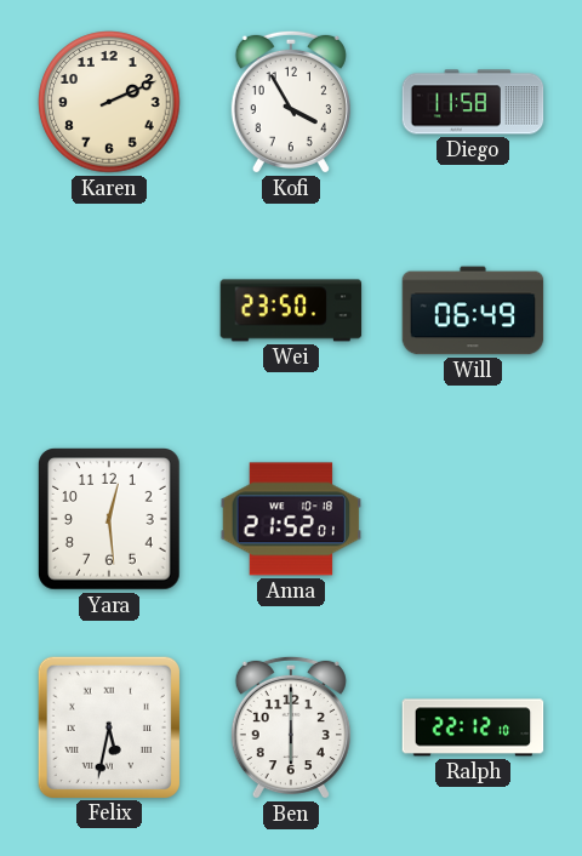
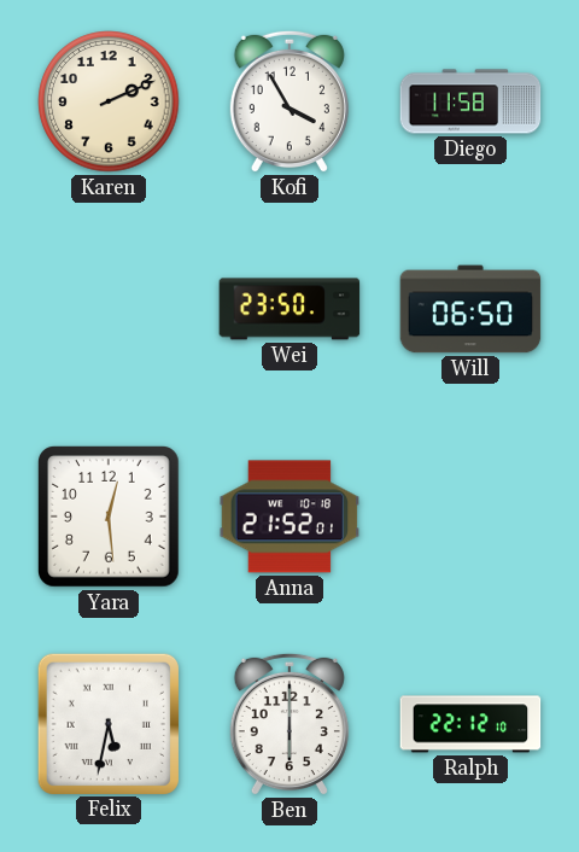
Will: 06:49 -> 06:50
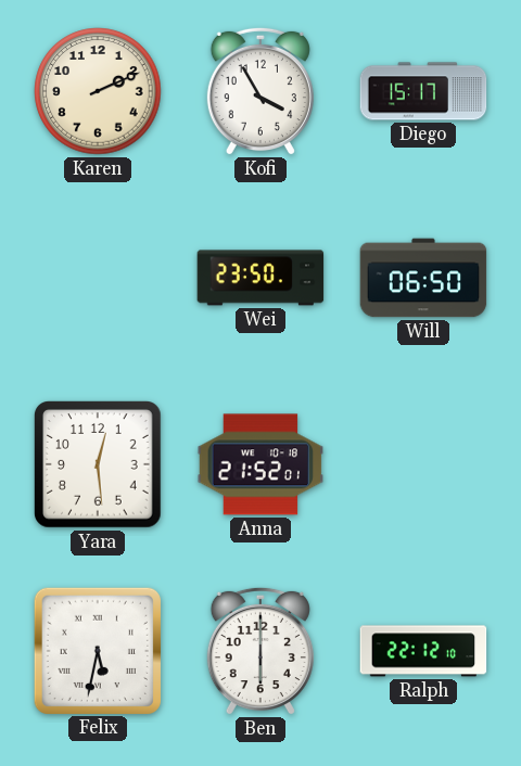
Diego: 11:58 -> 15:17
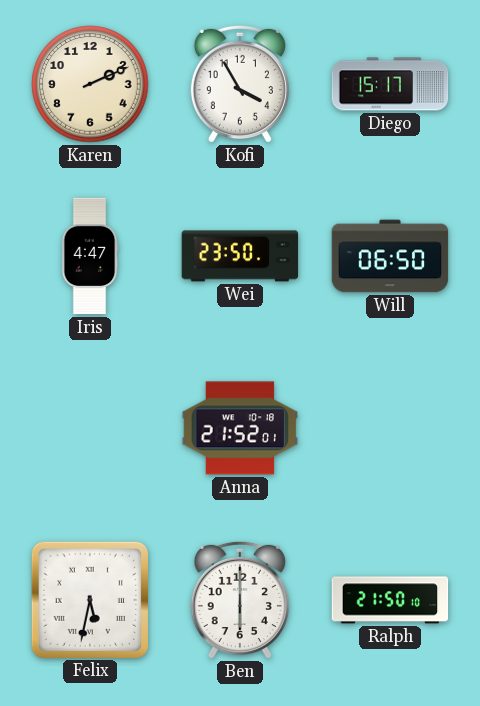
Iris: none -> 4:47
Yara: 12:29 -> none
Ralph: 22:12 -> 21:50
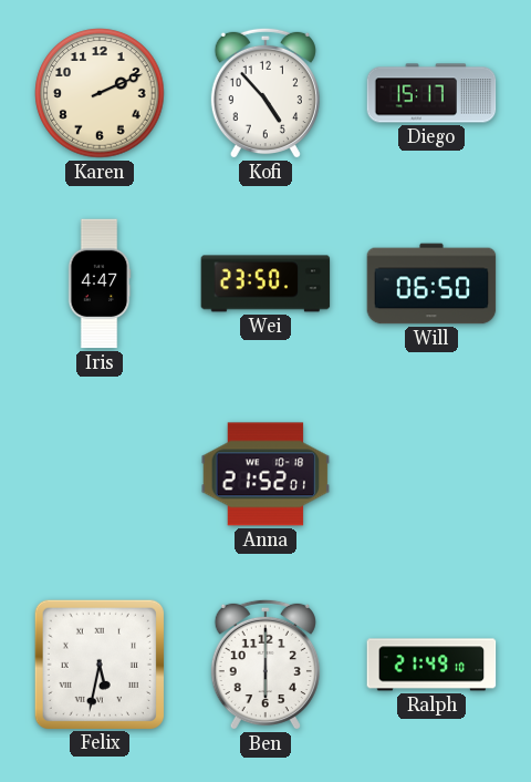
Kofi: 3:55 -> 4:53
Ralph: 21:50 -> 21:49
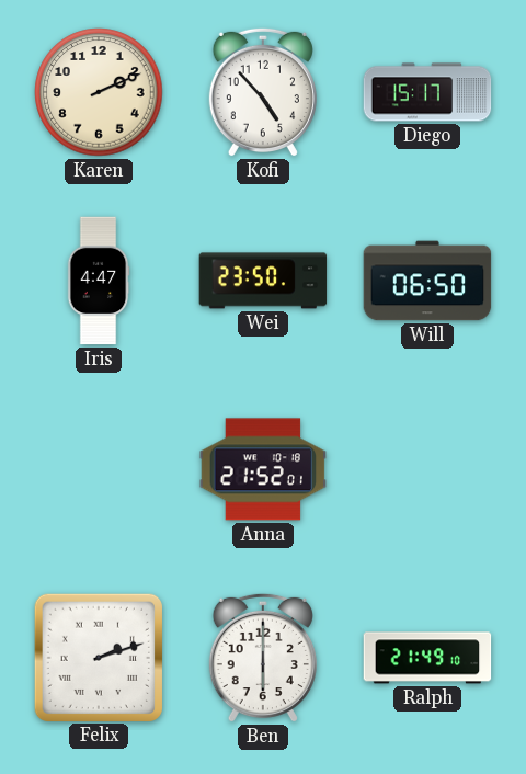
Felix: 5:32 -> 2:12
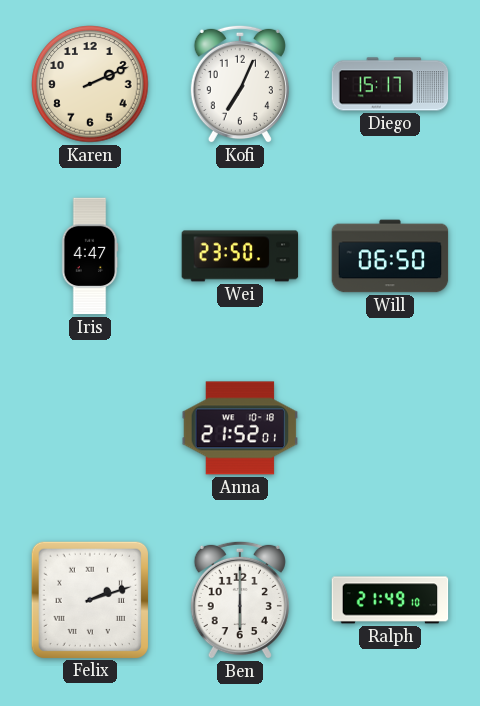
Kofi: 4:53 -> 7:04
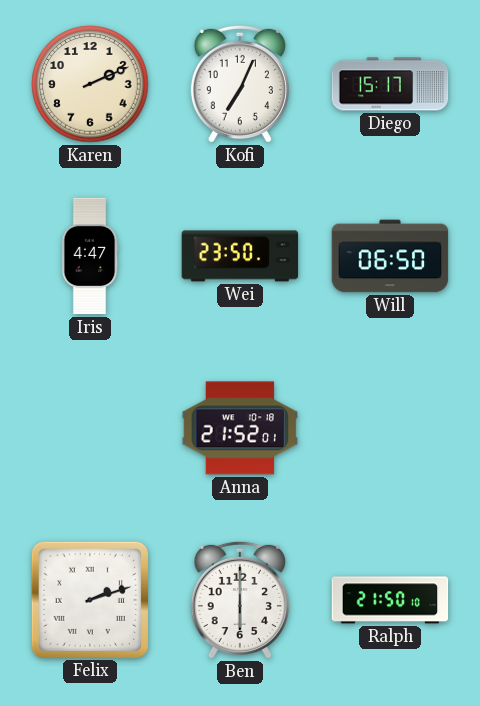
Ralph: 21:49 -> 21:50
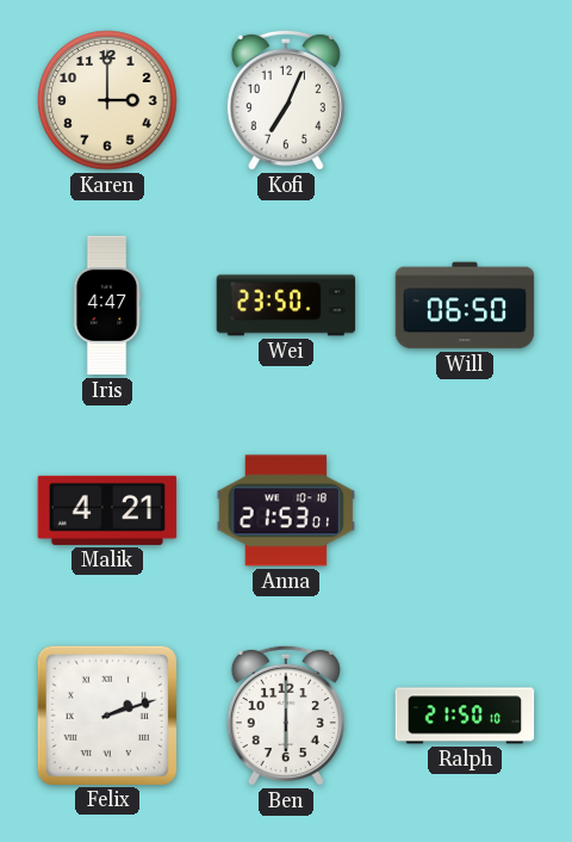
Karen: 2:11 -> 3:00
Diego: 15:17 -> none
Malik: none -> 4:21
Anna: 21:52 -> 21:53
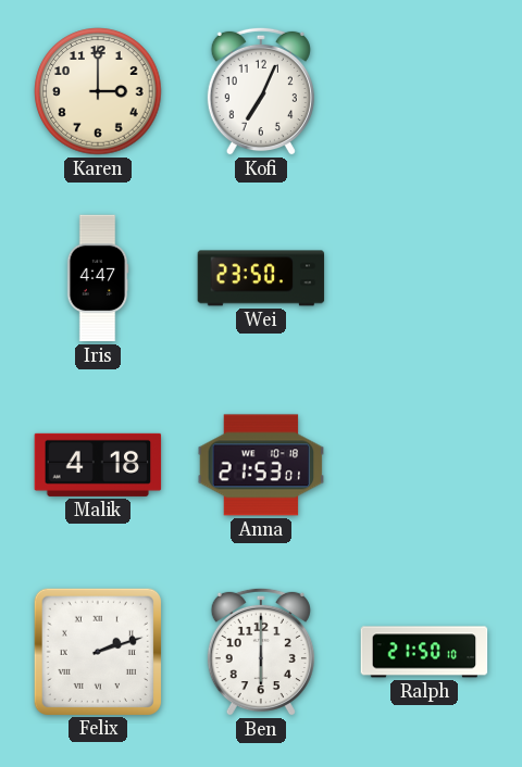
Will: 06:50 -> none
Malik: 4:21 -> 4:18
